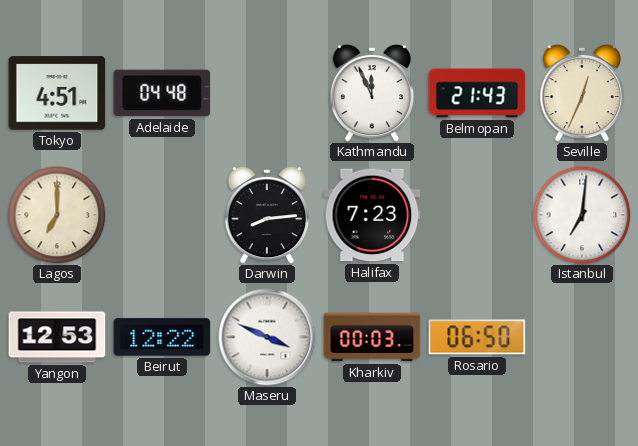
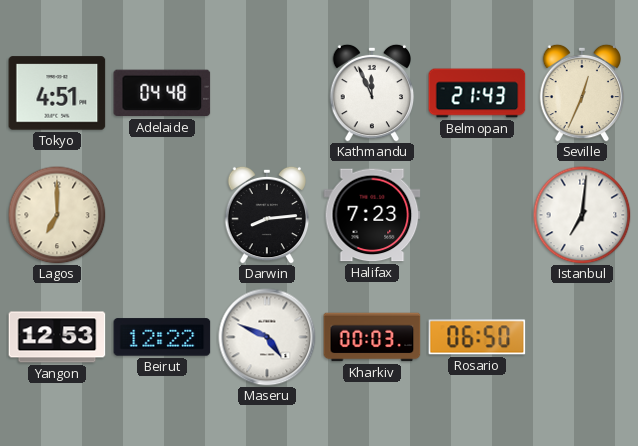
Maseru: 3:49 -> 4:49
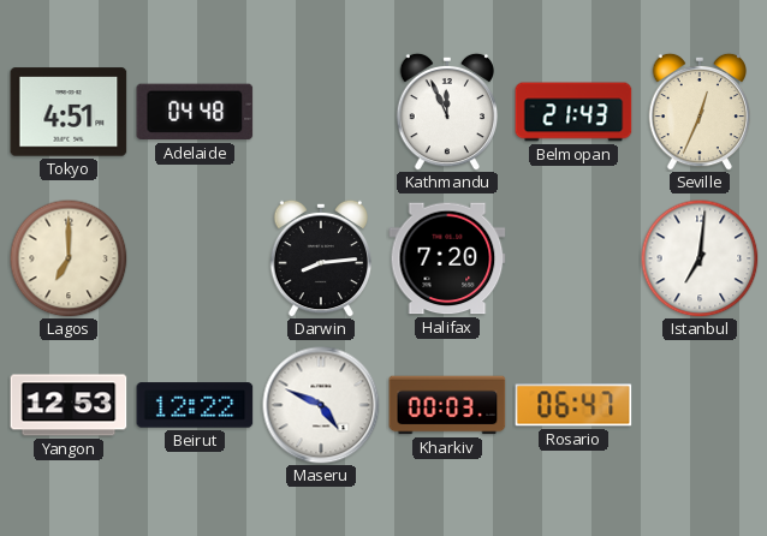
Halifax: 7:23 -> 7:20
Rosario: 06:50 -> 06:47
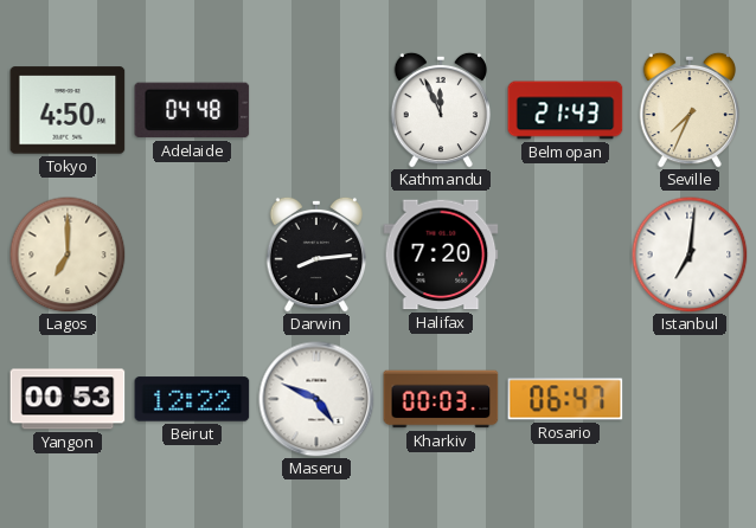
Tokyo: 4:51 -> 4:50
Seville: 12:34 -> 7:34
Yangon: 12:53 -> 00:53
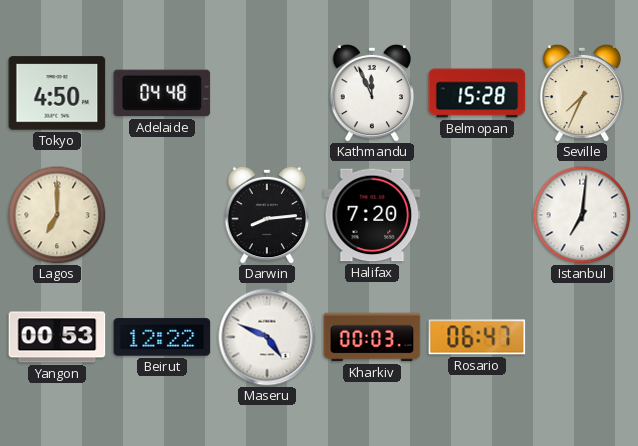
Belmopan: 21:43 -> 15:28
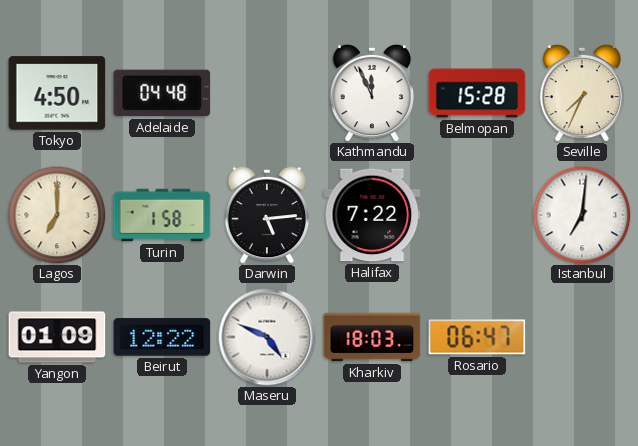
Turin: none -> 1:58
Darwin: 8:14 -> 5:14
Halifax: 7:20 -> 7:22
Yangon: 00:53 -> 01:09
Kharkiv: 00:03 -> 18:03
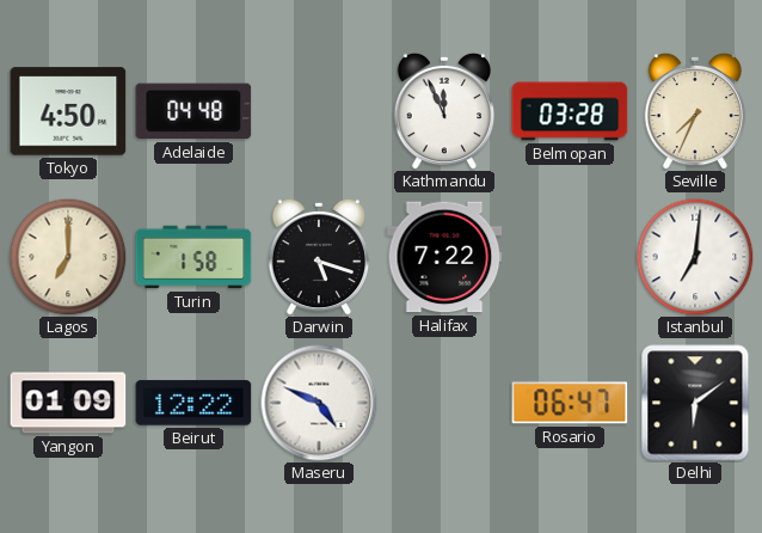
Belmopan: 15:28 -> 03:28
Darwin: 5:14 -> 5:18
Kharkiv: 18:03 -> none
Delhi: none -> 6:09
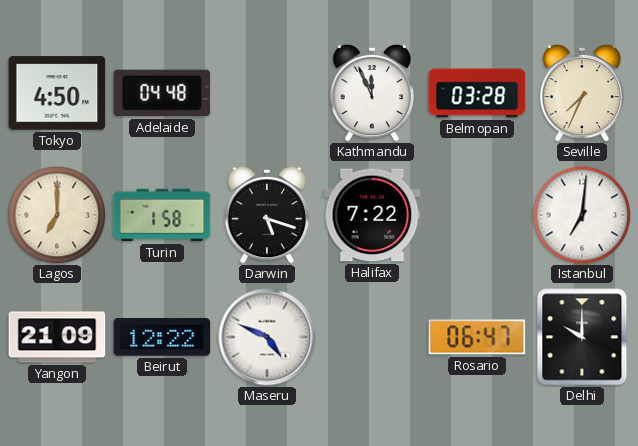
Yangon: 01:09 -> 21:09
Delhi: 6:09 -> 10:00
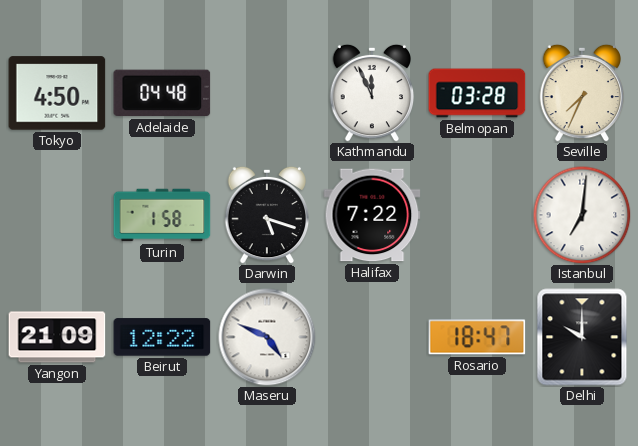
Lagos: 7:00 -> none
Rosario: 06:47 -> 18:47
